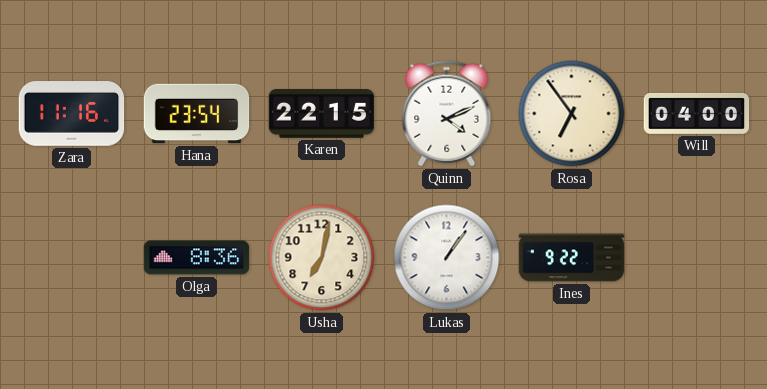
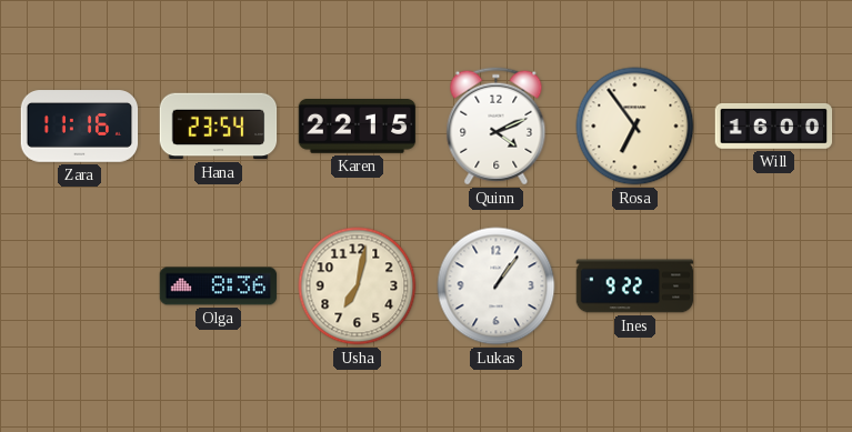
Will: 04:00 -> 16:00
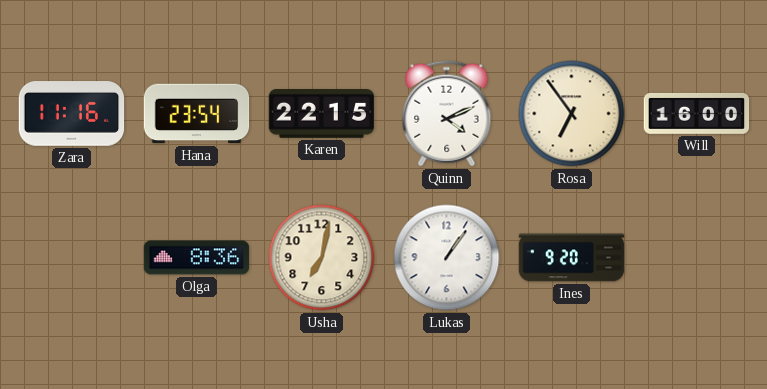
Ines: 9:22 -> 9:20
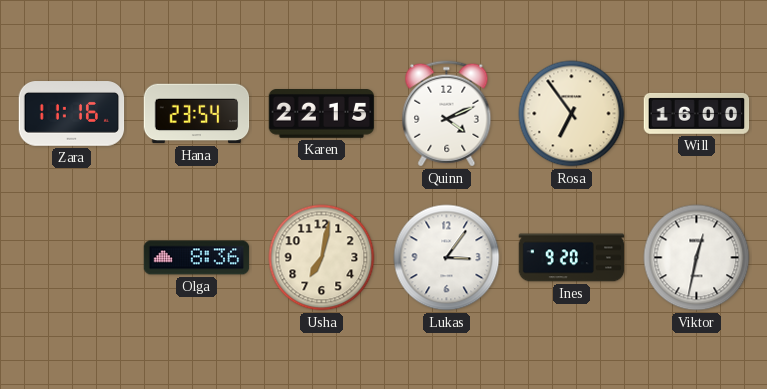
Lukas: 1:06 -> 3:06
Viktor: none -> 12:32
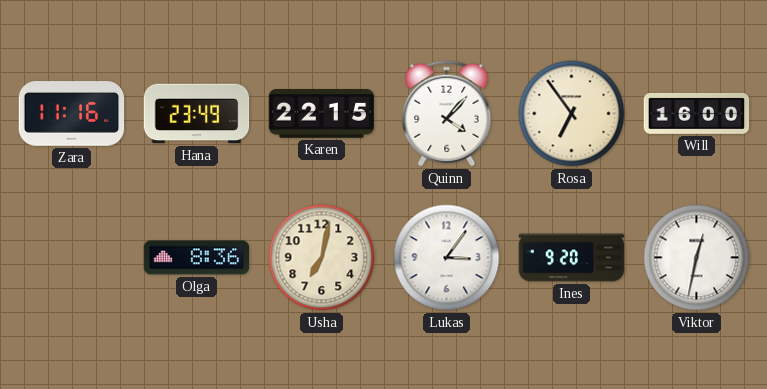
Hana: 23:54 -> 23:49
Quinn: 4:11 -> 4:07
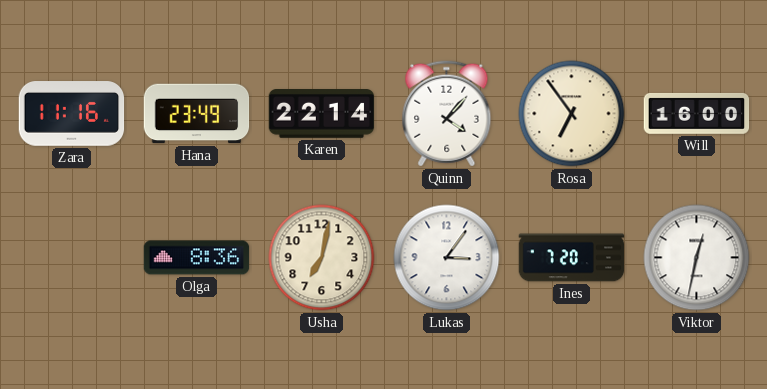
Karen: 22:15 -> 22:14
Ines: 9:20 -> 7:20
